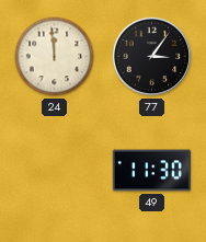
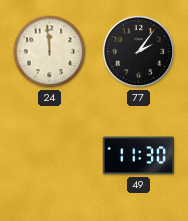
77: 3:06 -> 2:06
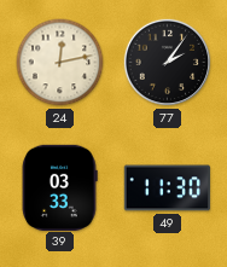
24: 11:59 -> 12:13
39: none -> 03:33
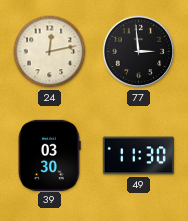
77: 2:06 -> 2:59
39: 03:33 -> 03:30
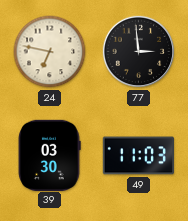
24: 12:13 -> 6:47
49: 11:30 -> 11:03
